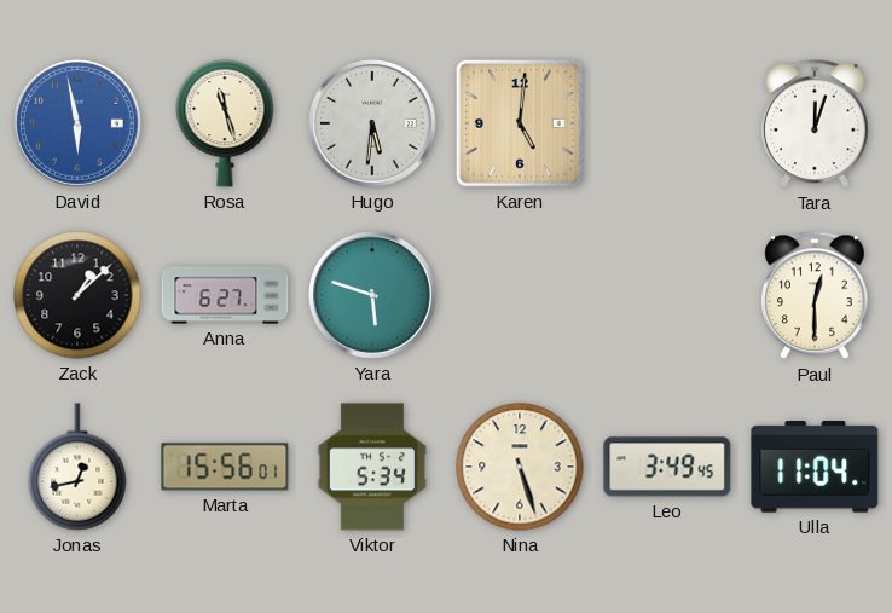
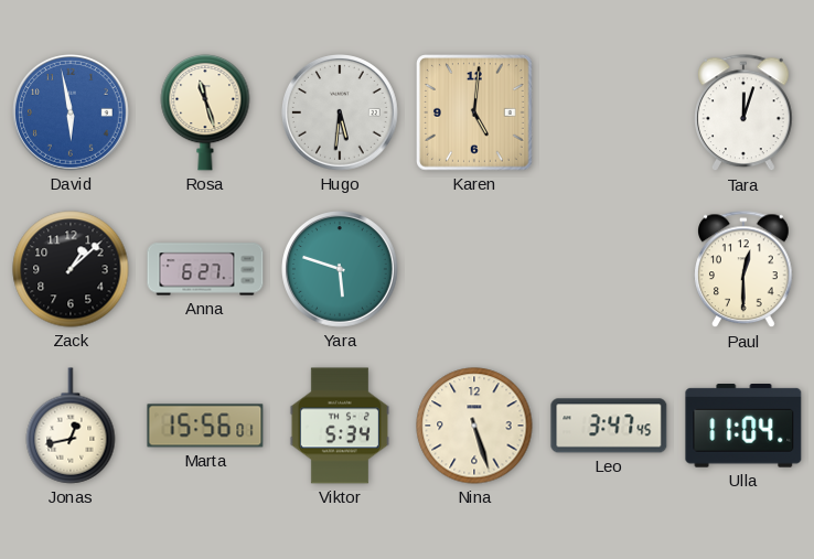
Leo: 3:49 -> 3:47
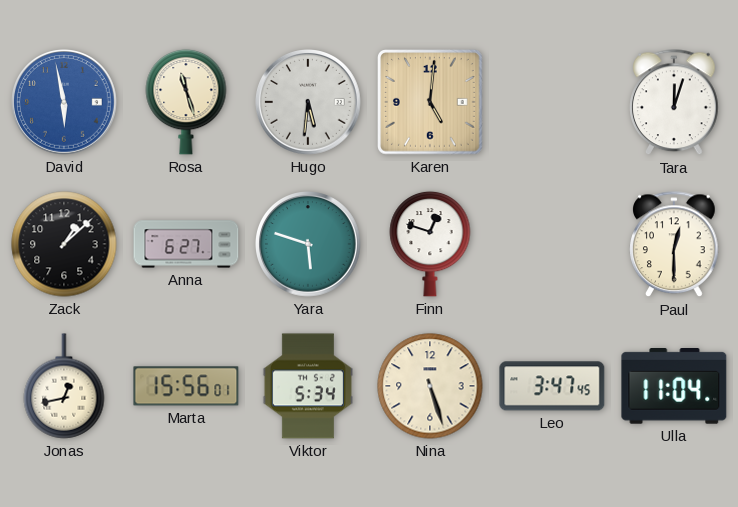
Finn: none -> 12:48
